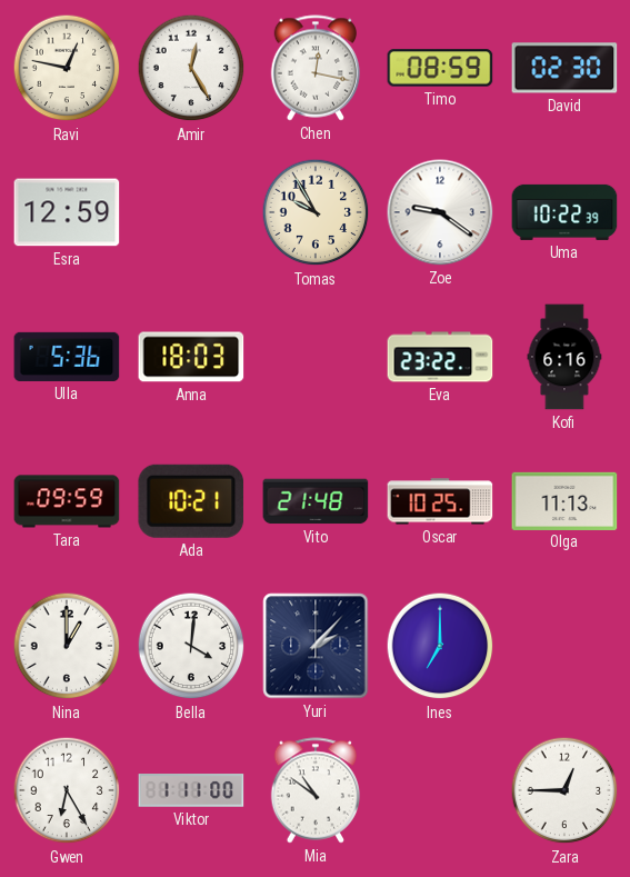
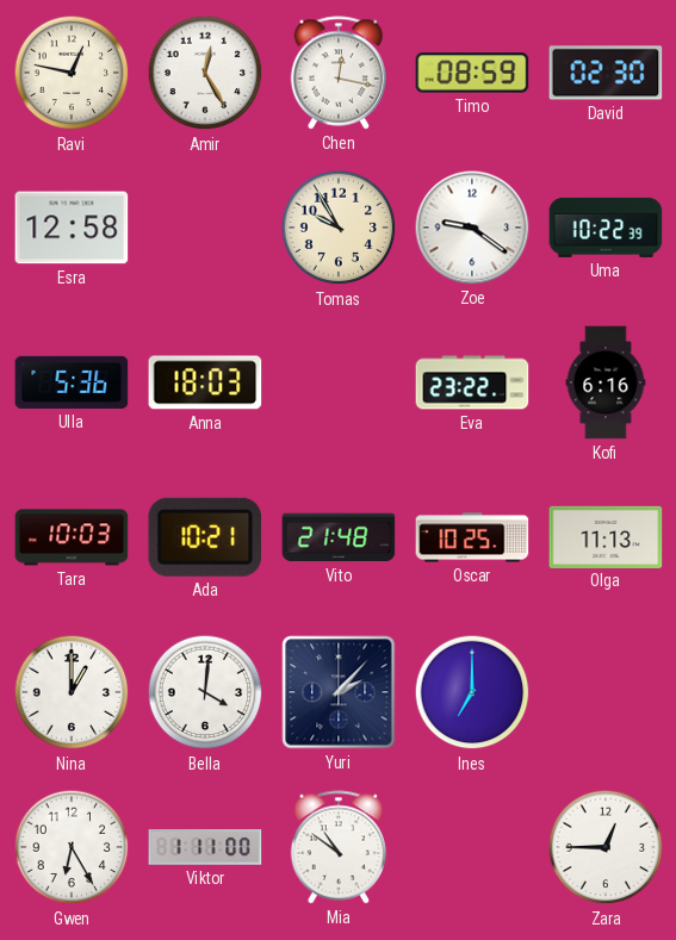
Esra: 12:59 -> 12:58
Tara: 09:59 -> 10:03
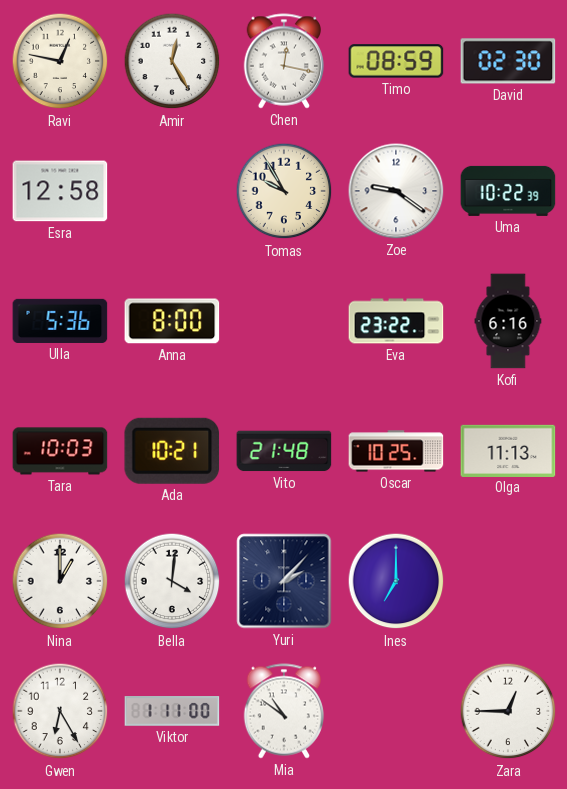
Anna: 18:03 -> 8:00
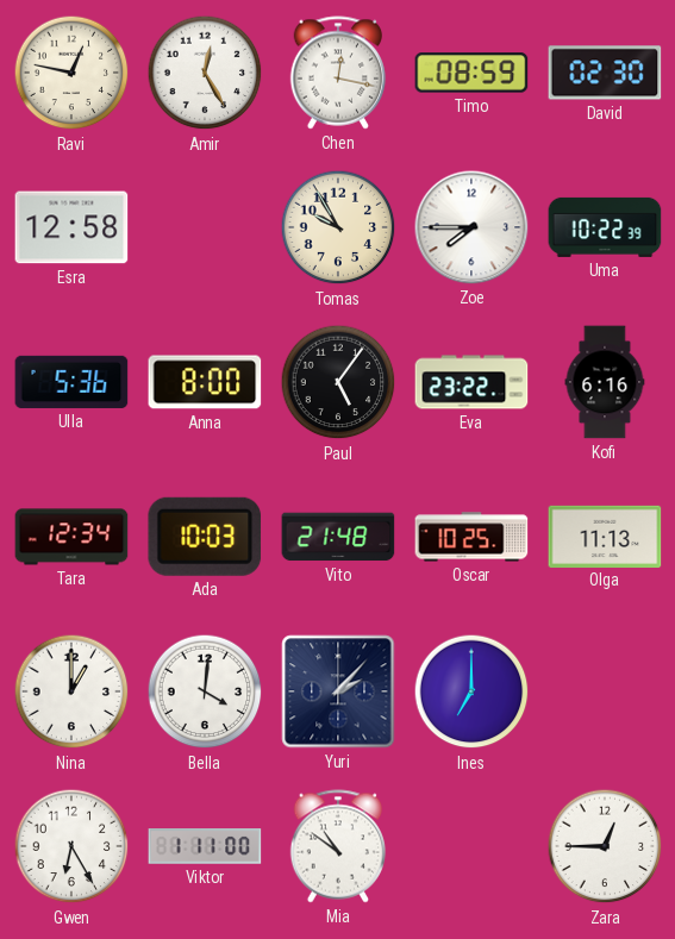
Zoe: 9:21 -> 7:45
Paul: none -> 5:06
Tara: 10:03 -> 12:34
Ada: 10:21 -> 10:03
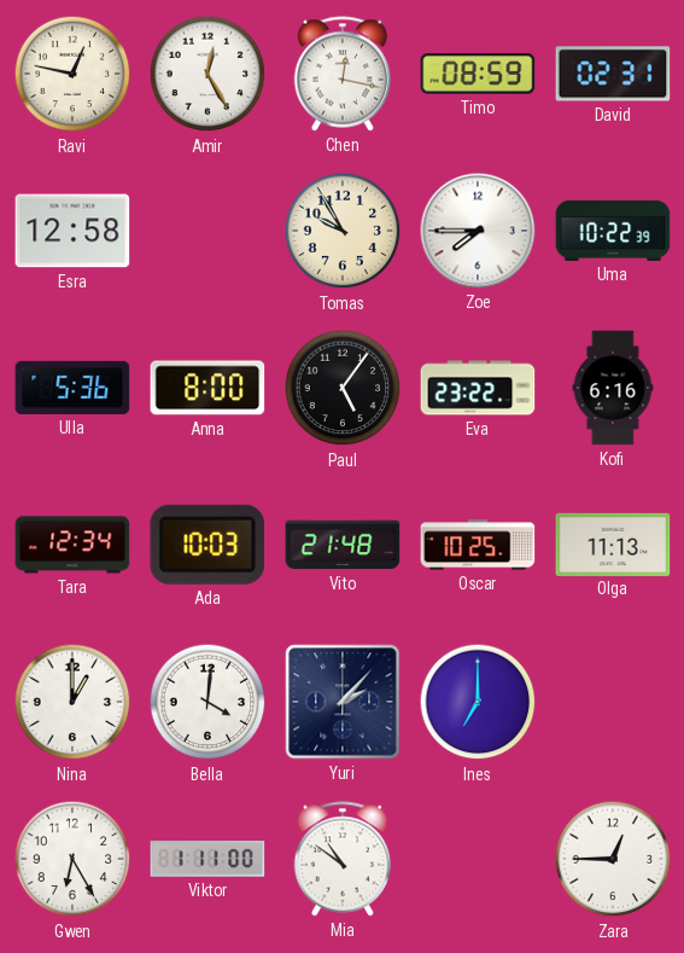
David: 02:30 -> 02:31
